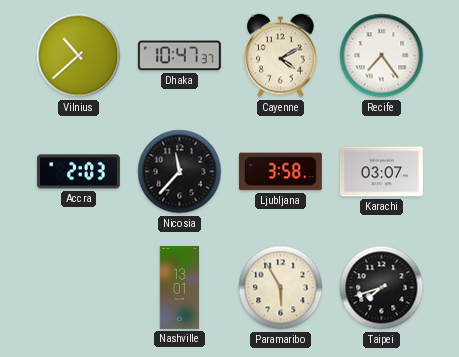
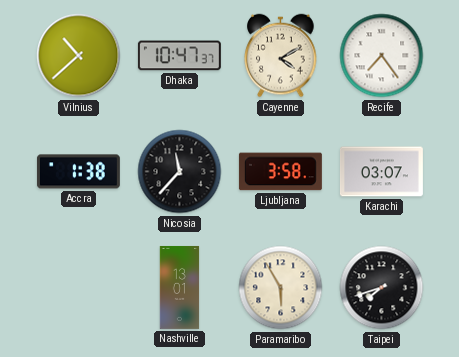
Accra: 2:03 -> 1:38
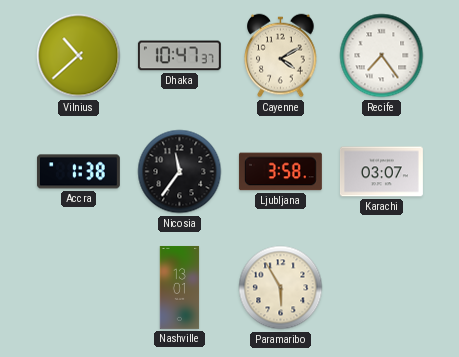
Nicosia: 11:37 -> 11:36
Taipei: 7:42 -> none
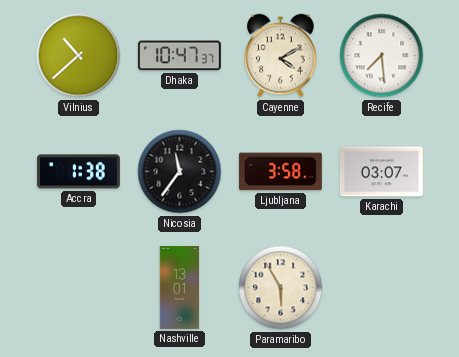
Recife: 7:24 -> 7:29
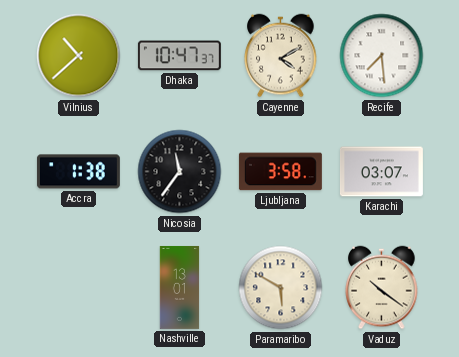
Paramaribo: 5:55 -> 5:50
Vaduz: none -> 10:21
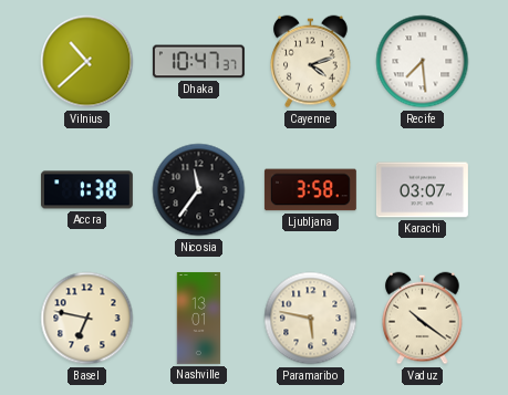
Cayenne: 4:10 -> 4:12
Basel: none -> 6:47
Paramaribo: 5:50 -> 5:47
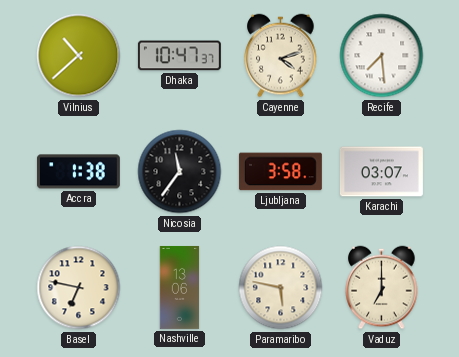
Nashville: 13:01 -> 13:06
Vaduz: 10:21 -> 7:00
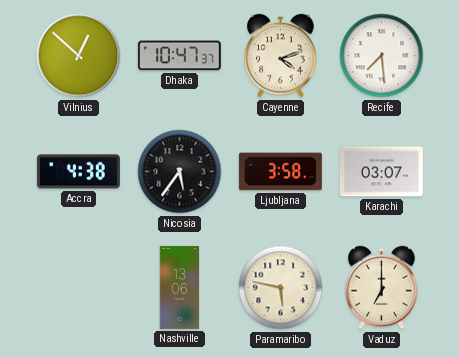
Vilnius: 10:38 -> 12:52
Accra: 1:38 -> 4:38
Nicosia: 11:36 -> 5:36
Basel: 6:47 -> none
